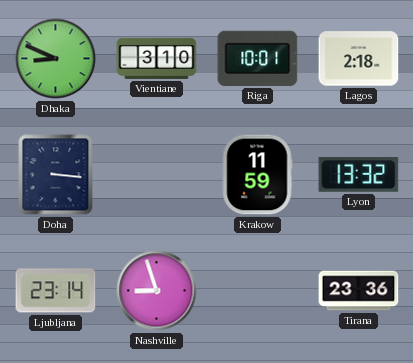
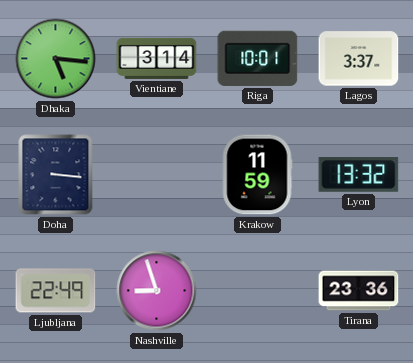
Dhaka: 8:49 -> 5:16
Vientiane: 3:10 -> 3:14
Lagos: 2:18 -> 3:37
Ljubljana: 23:14 -> 22:49
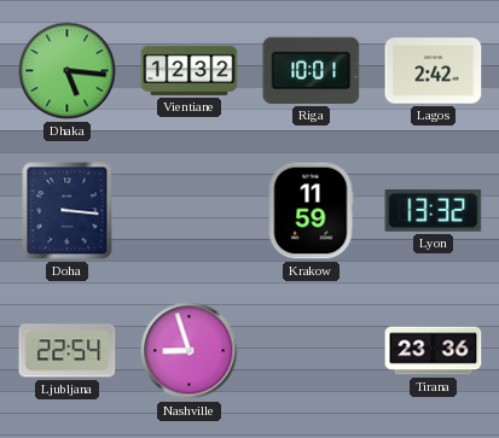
Vientiane: 3:14 -> 12:32
Lagos: 3:37 -> 2:42
Ljubljana: 22:49 -> 22:54
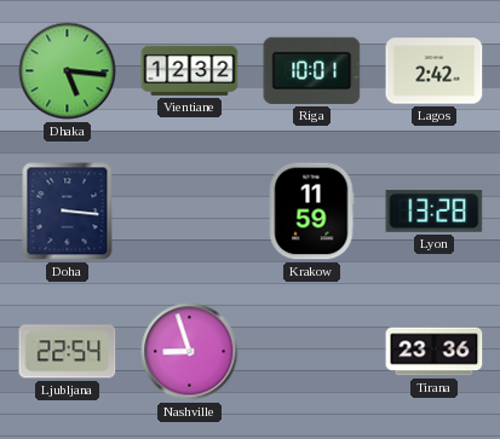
Lyon: 13:32 -> 13:28
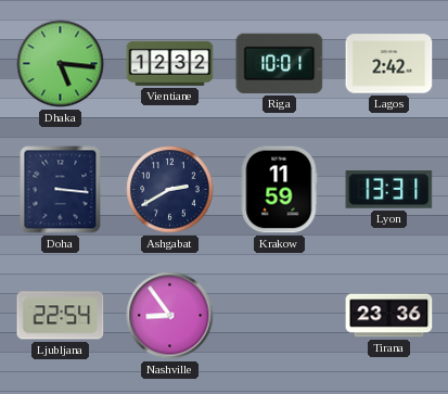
Ashgabat: none -> 2:40
Lyon: 13:28 -> 13:31
Nashville: 8:57 -> 8:54
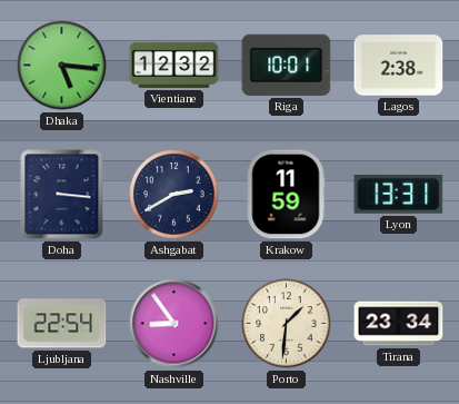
Lagos: 2:42 -> 2:38
Porto: none -> 1:31
Tirana: 23:36 -> 23:34
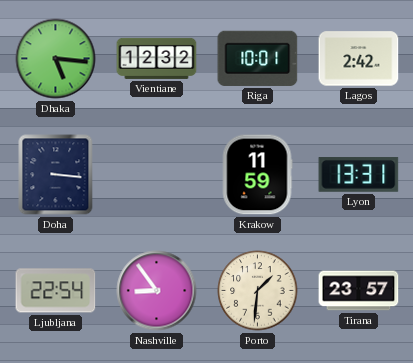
Lagos: 2:38 -> 2:42
Ashgabat: 2:40 -> none
Tirana: 23:34 -> 23:57
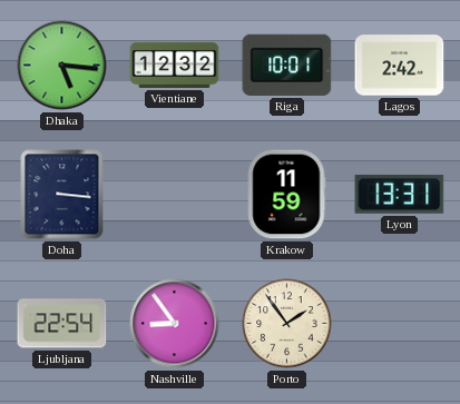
Porto: 1:31 -> 1:54
Tirana: 23:57 -> none
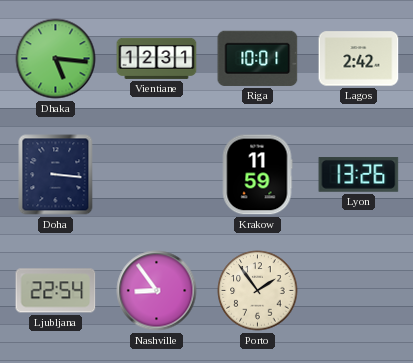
Vientiane: 12:32 -> 12:31
Lyon: 13:31 -> 13:26
